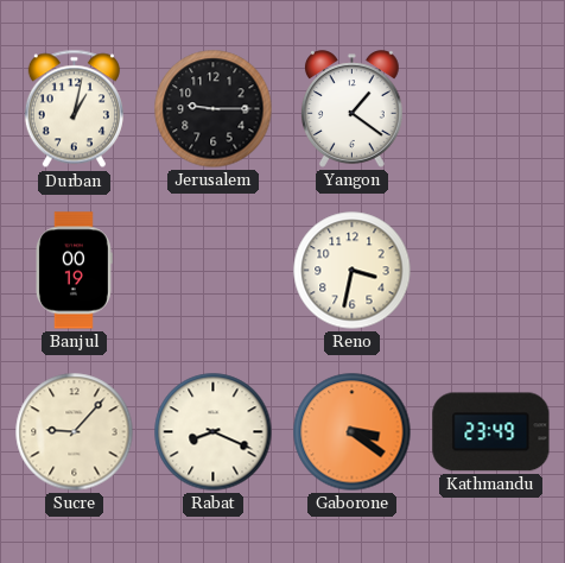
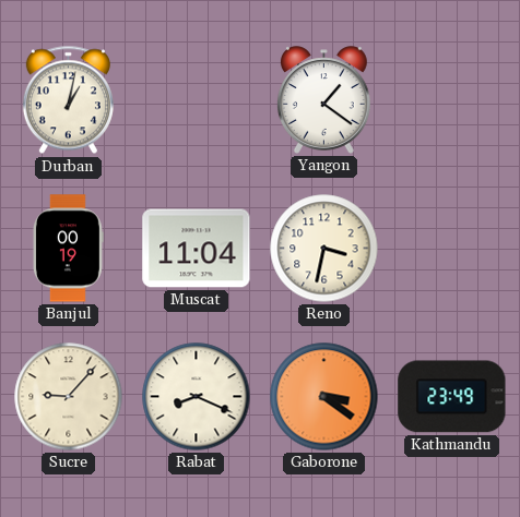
Jerusalem: 9:15 -> none
Muscat: none -> 11:04
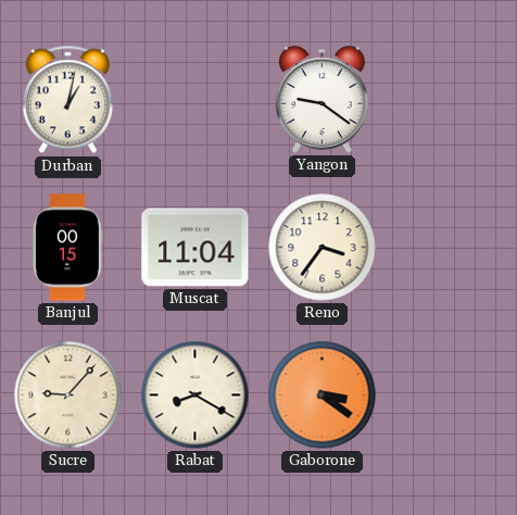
Yangon: 1:21 -> 9:21
Banjul: 00:19 -> 00:15
Reno: 3:32 -> 3:36
Rabat: 8:19 -> 8:20
Kathmandu: 23:49 -> none
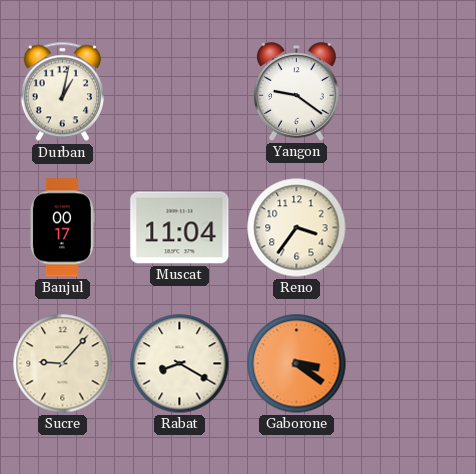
Banjul: 00:15 -> 00:17
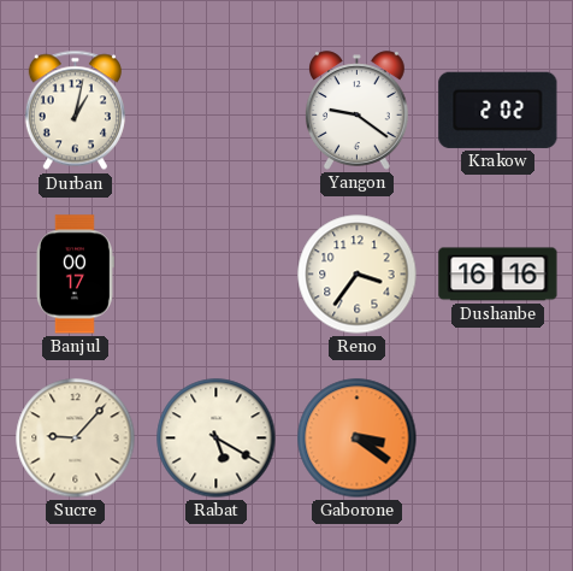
Krakow: none -> 2:02
Muscat: 11:04 -> none
Dushanbe: none -> 16:16
Rabat: 8:20 -> 5:20
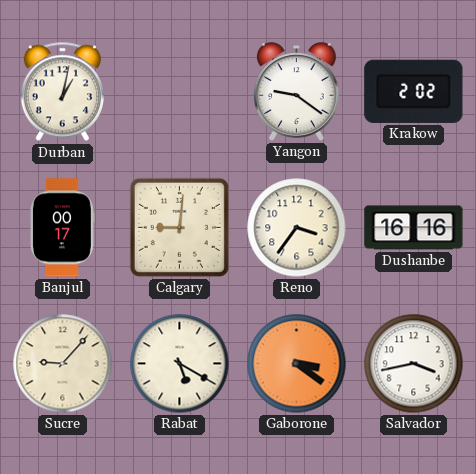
Calgary: none -> 9:01
Salvador: none -> 3:43
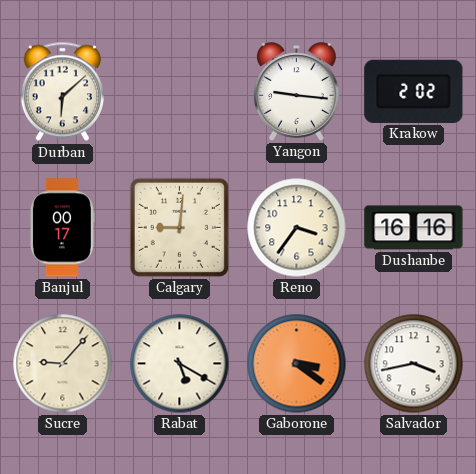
Durban: 1:02 -> 6:08
Yangon: 9:21 -> 9:16
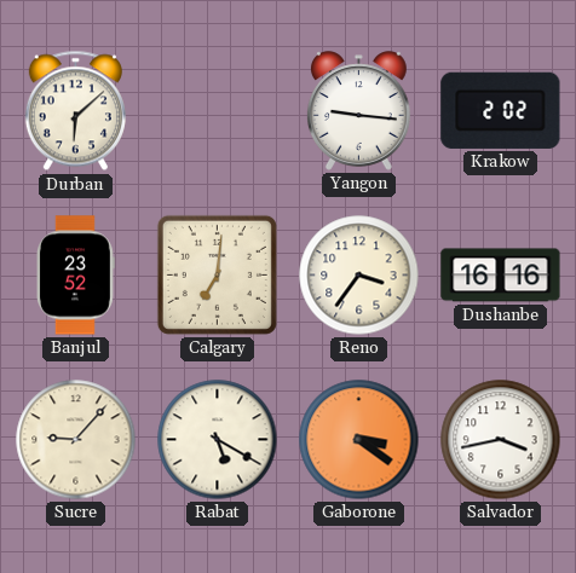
Banjul: 00:17 -> 23:52
Calgary: 9:01 -> 7:01
